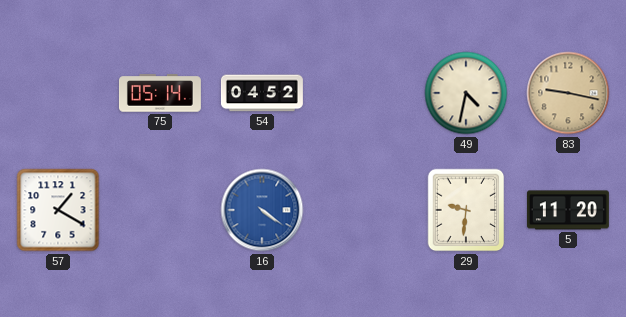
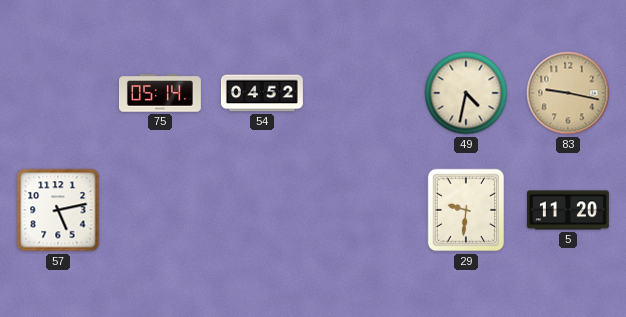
57: 1:20 -> 5:13
16: 4:21 -> none
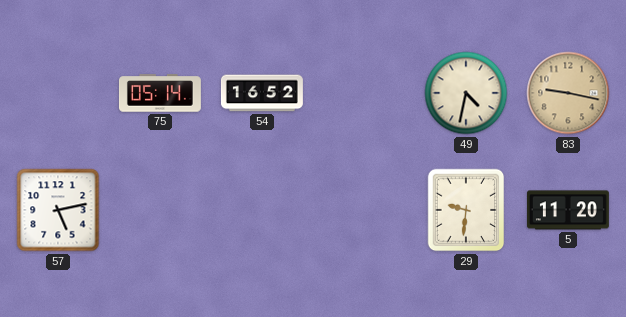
54: 04:52 -> 16:52
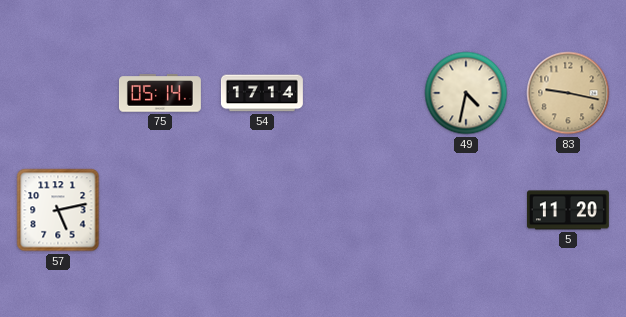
54: 16:52 -> 17:14
29: 9:31 -> none
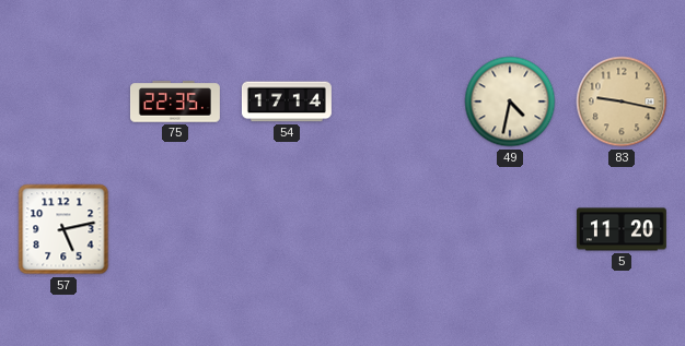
75: 05:14 -> 22:35
